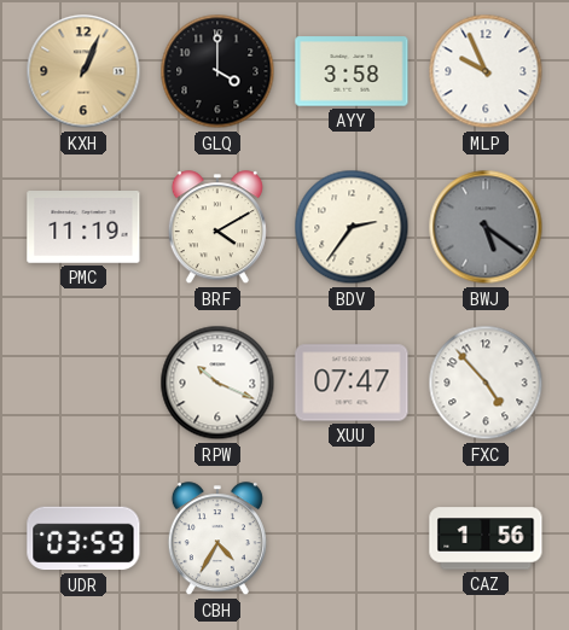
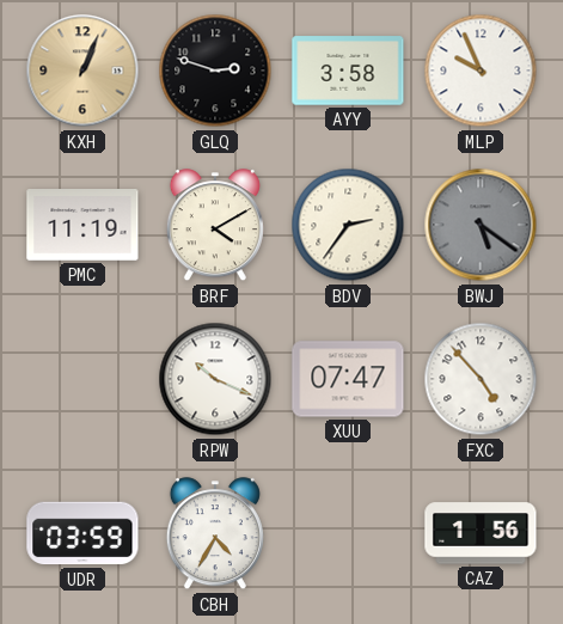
GLQ: 4:00 -> 2:48
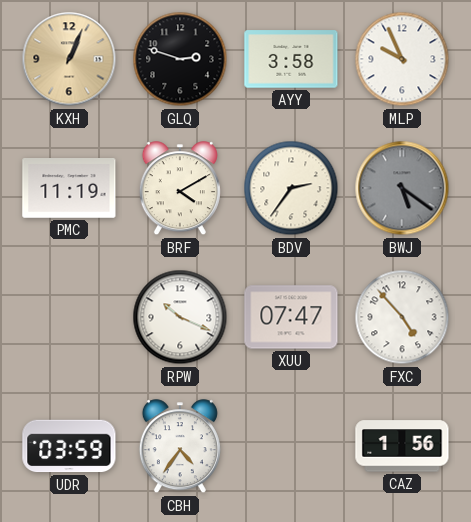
CBH: 4:35 -> 4:36
